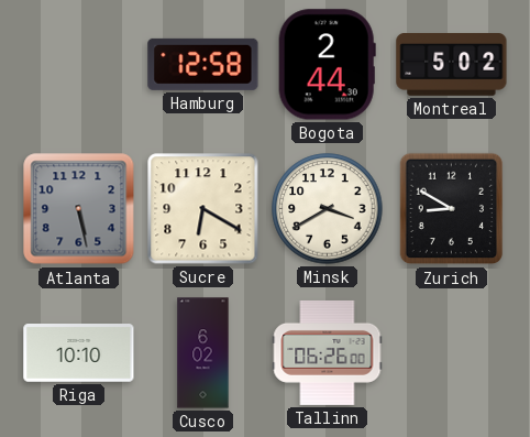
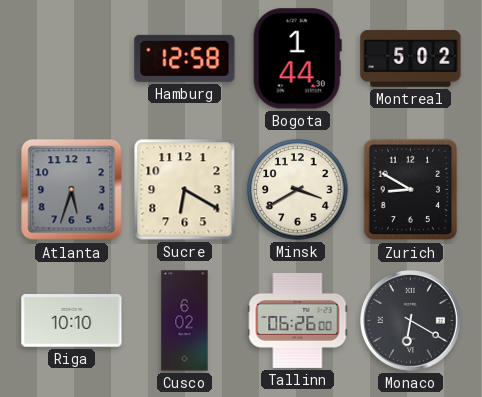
Bogota: 2:44 -> 1:44
Atlanta: 5:28 -> 5:33
Monaco: none -> 6:20
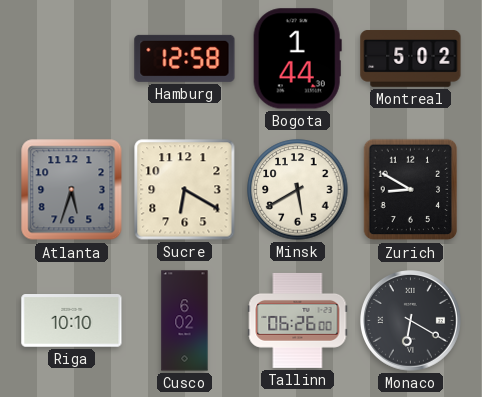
Minsk: 3:40 -> 5:40
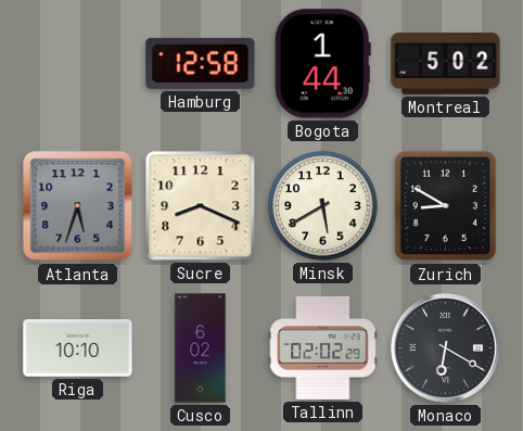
Sucre: 6:20 -> 8:19
Tallinn: 06:26 -> 02:02
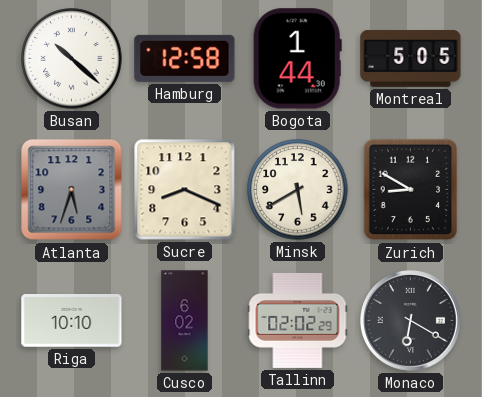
Busan: none -> 10:22
Montreal: 5:02 -> 5:05
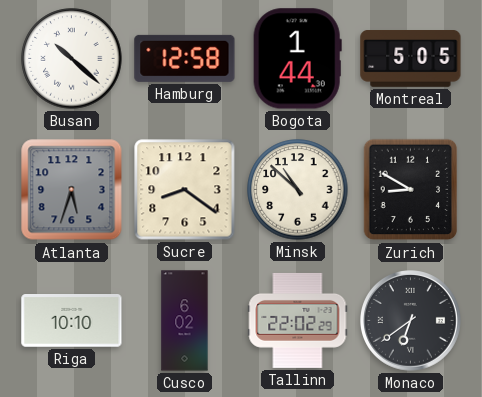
Sucre: 8:19 -> 8:21
Minsk: 5:40 -> 10:52
Tallinn: 02:02 -> 22:02
Monaco: 6:20 -> 6:39
